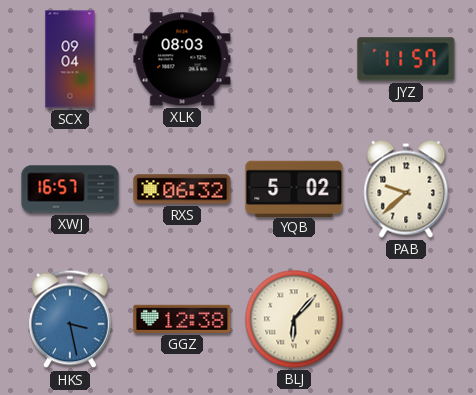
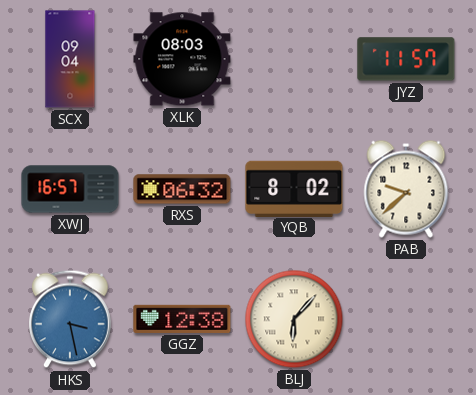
YQB: 5:02 -> 8:02
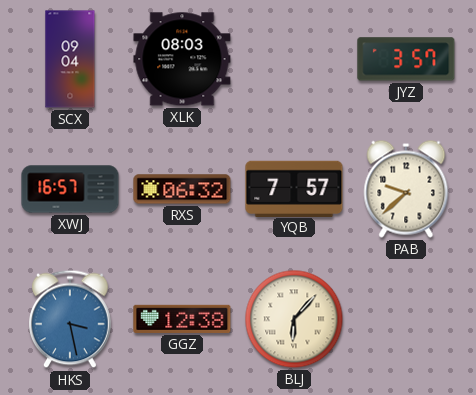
JYZ: 11:57 -> 3:57
YQB: 8:02 -> 7:57
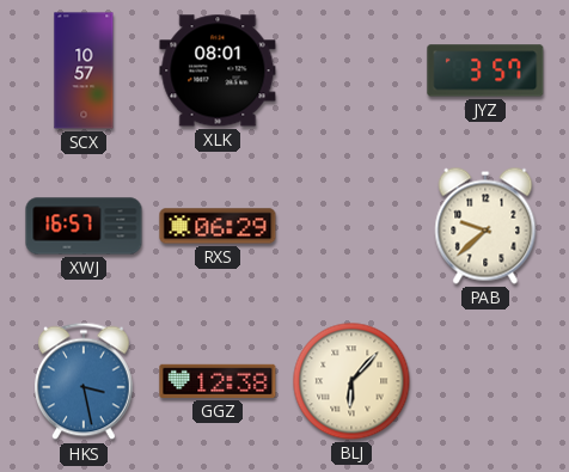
SCX: 09:04 -> 10:57
XLK: 08:03 -> 08:01
RXS: 06:32 -> 06:29
YQB: 7:57 -> none
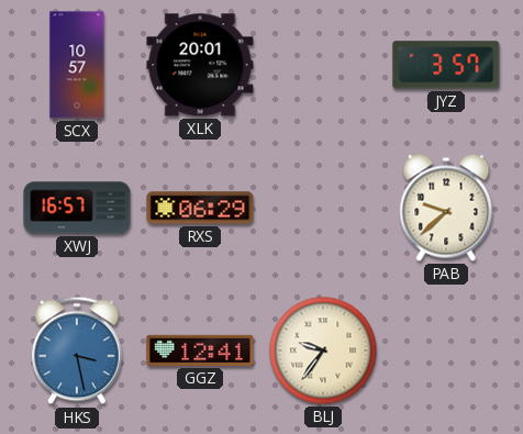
XLK: 08:01 -> 20:01
GGZ: 12:38 -> 12:41
BLJ: 6:07 -> 9:36
